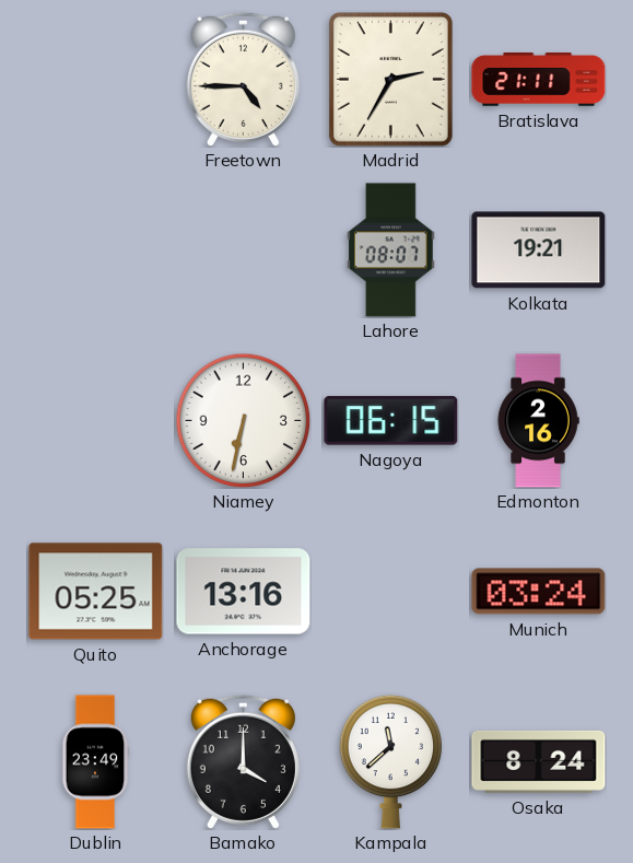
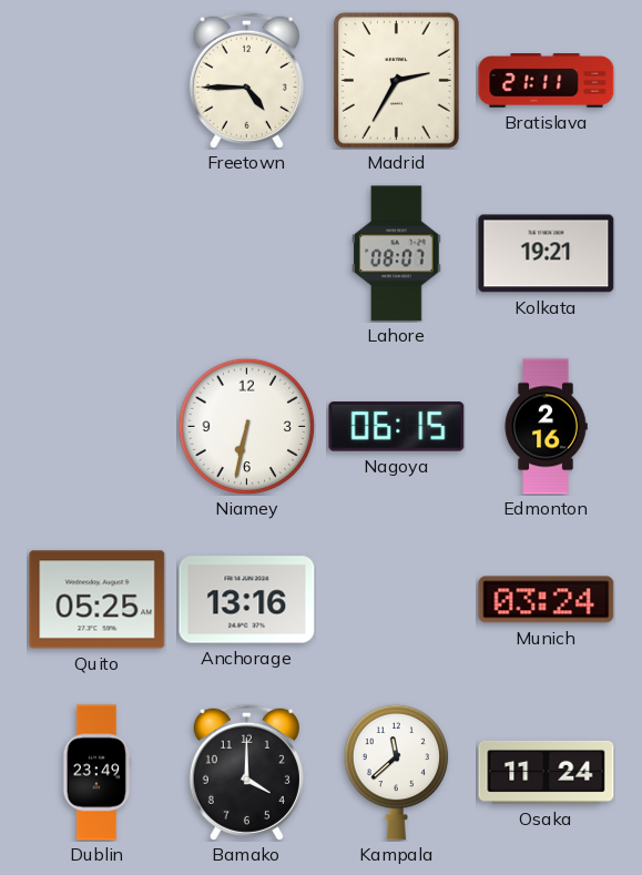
Osaka: 8:24 -> 11:24
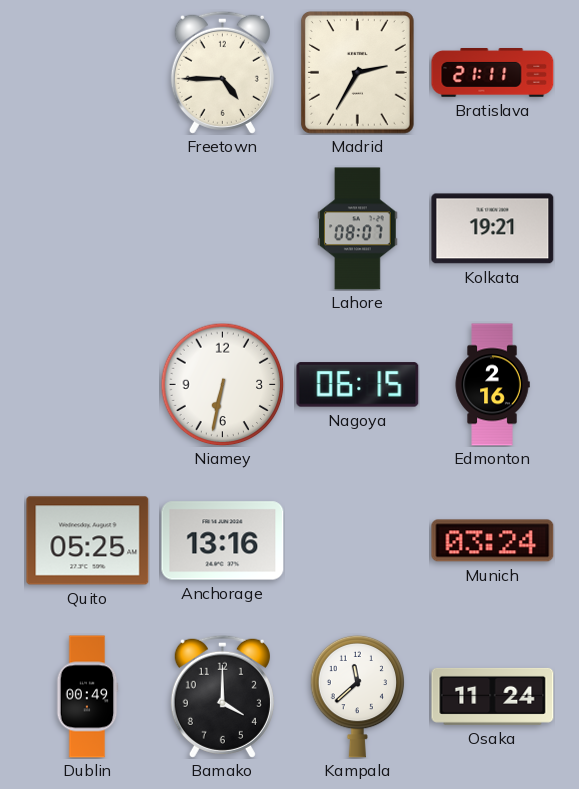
Dublin: 23:49 -> 00:49
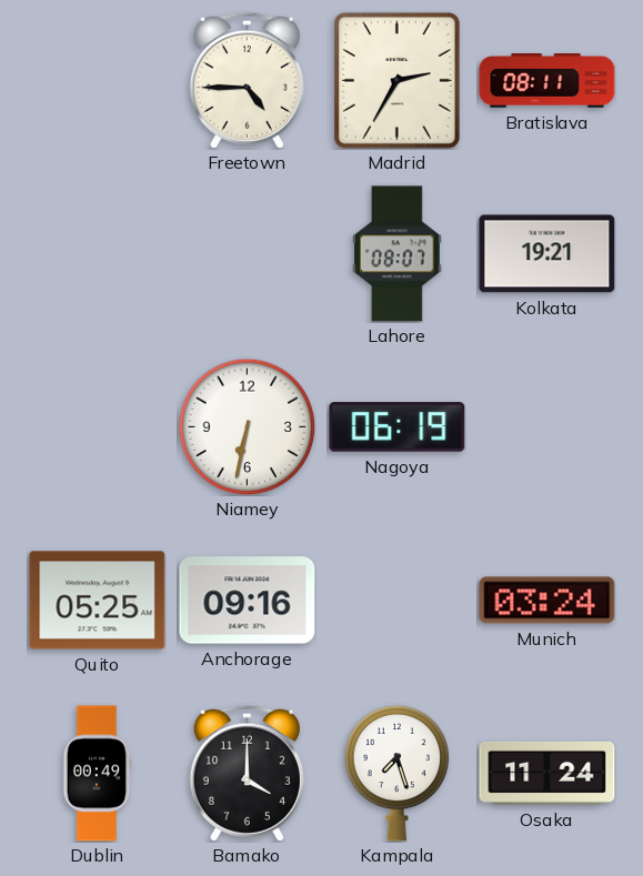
Bratislava: 21:11 -> 08:11
Nagoya: 06:15 -> 06:19
Edmonton: 2:16 -> none
Anchorage: 13:16 -> 09:16
Kampala: 11:38 -> 7:27
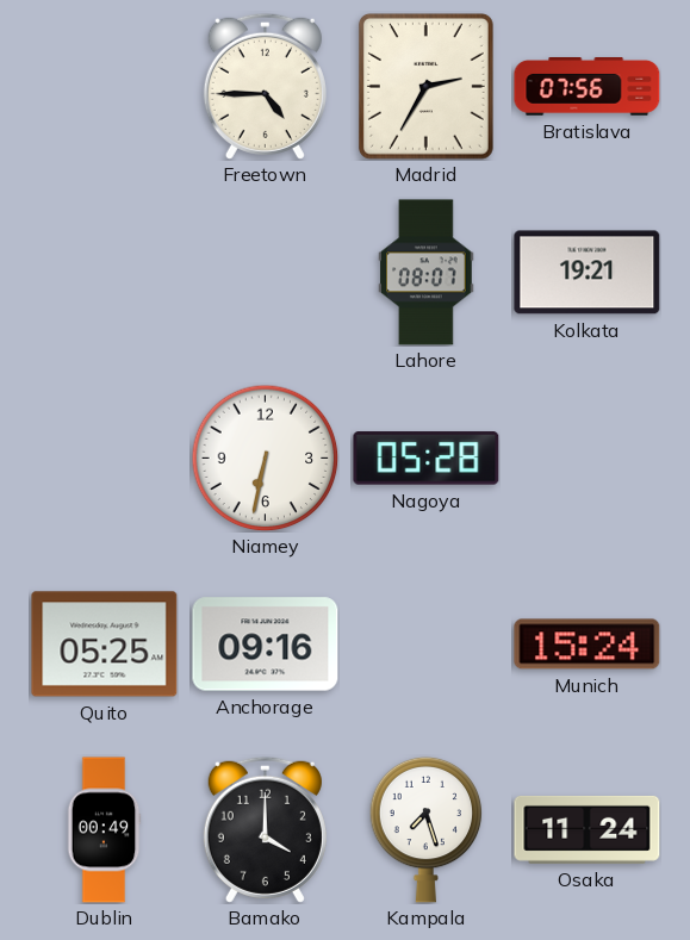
Bratislava: 08:11 -> 07:56
Nagoya: 06:19 -> 05:28
Munich: 03:24 -> 15:24
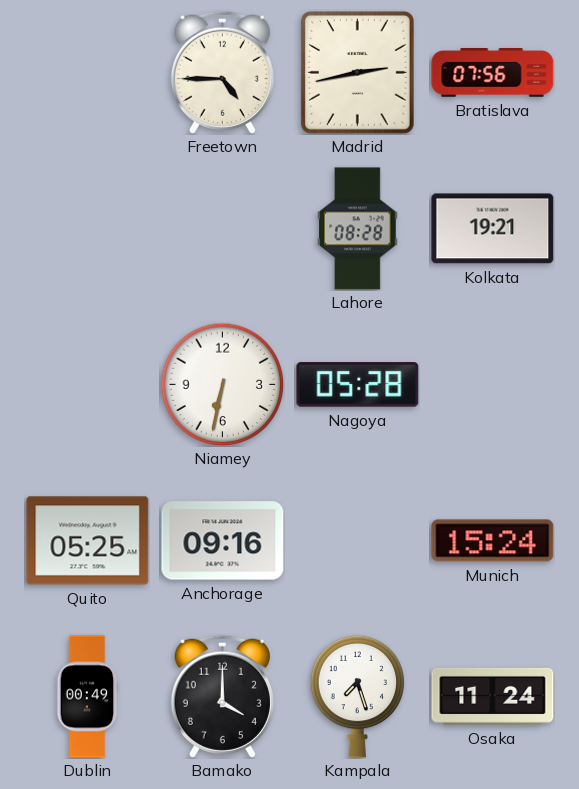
Madrid: 2:35 -> 2:43
Lahore: 08:07 -> 08:28
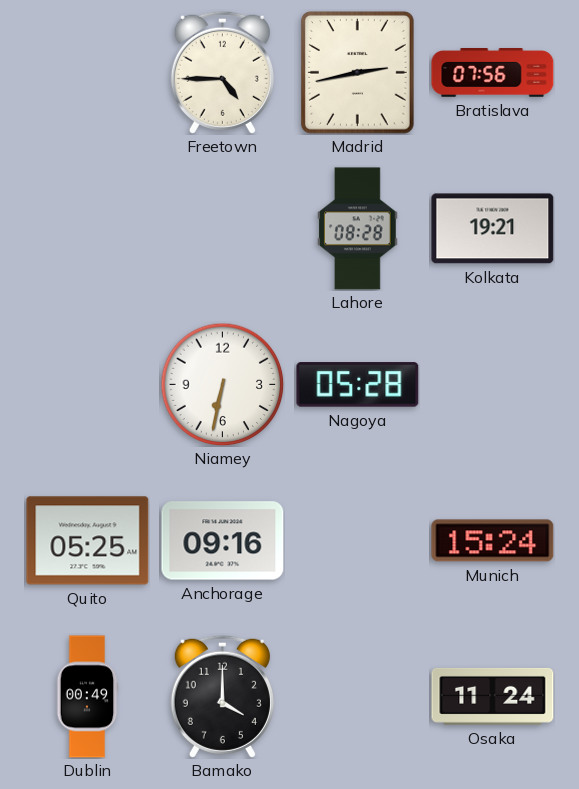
Kampala: 7:27 -> none
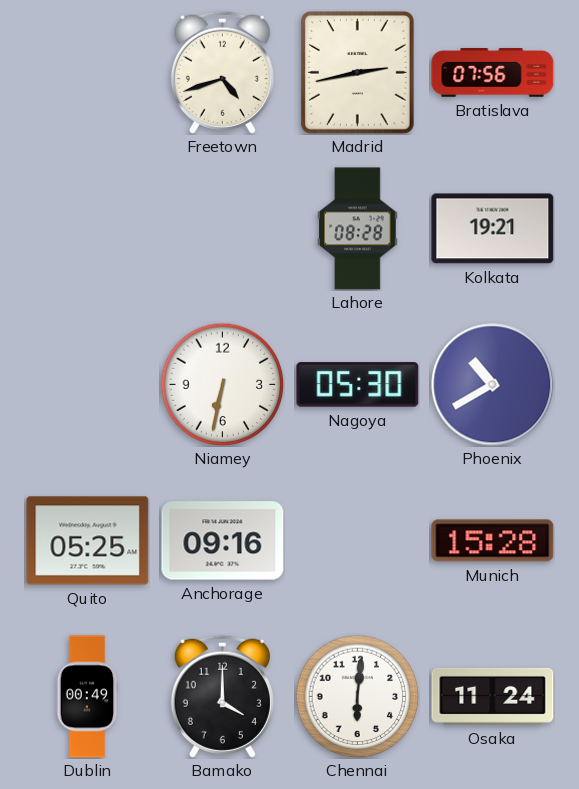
Freetown: 4:45 -> 4:42
Nagoya: 05:28 -> 05:30
Phoenix: none -> 10:40
Munich: 15:24 -> 15:28
Chennai: none -> 6:01
